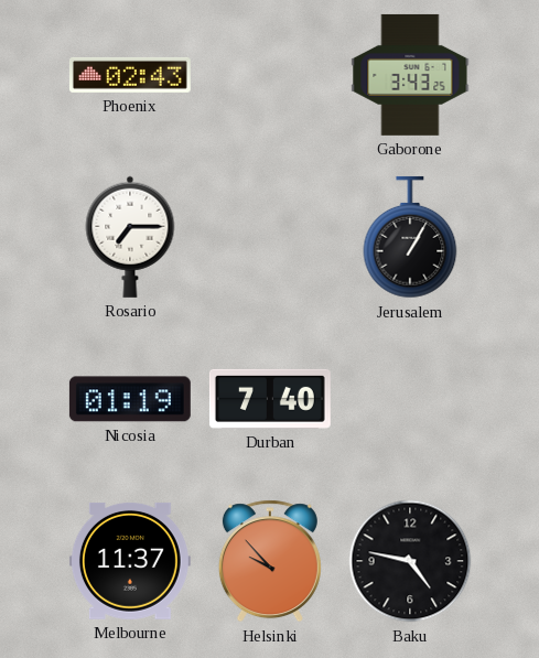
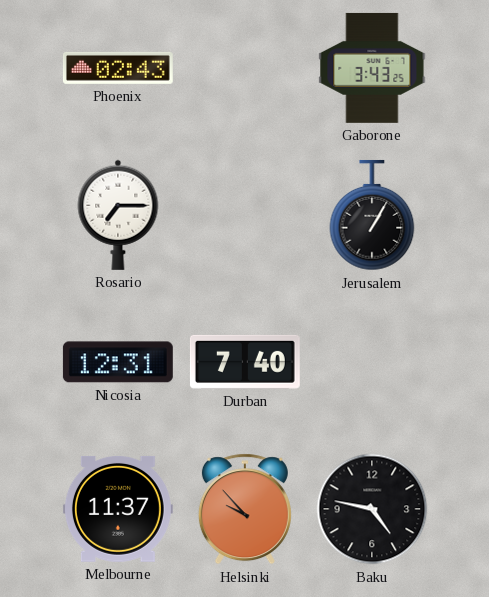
Nicosia: 01:19 -> 12:31
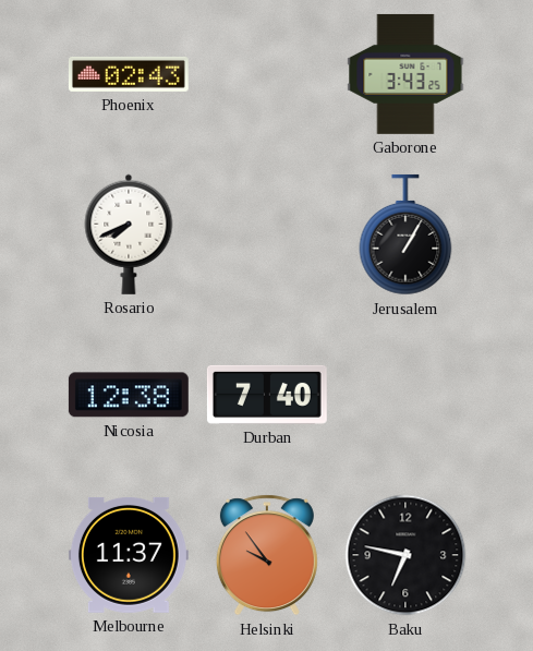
Rosario: 7:15 -> 7:41
Nicosia: 12:31 -> 12:38
Helsinki: 9:53 -> 9:54
Baku: 4:47 -> 6:47
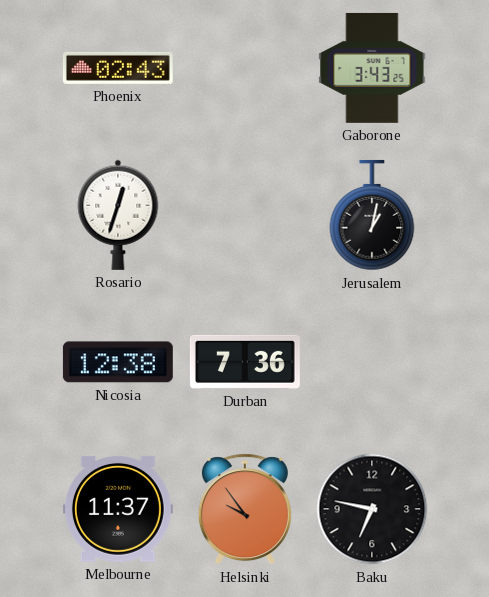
Rosario: 7:41 -> 12:33
Jerusalem: 1:05 -> 1:02
Durban: 7:40 -> 7:36
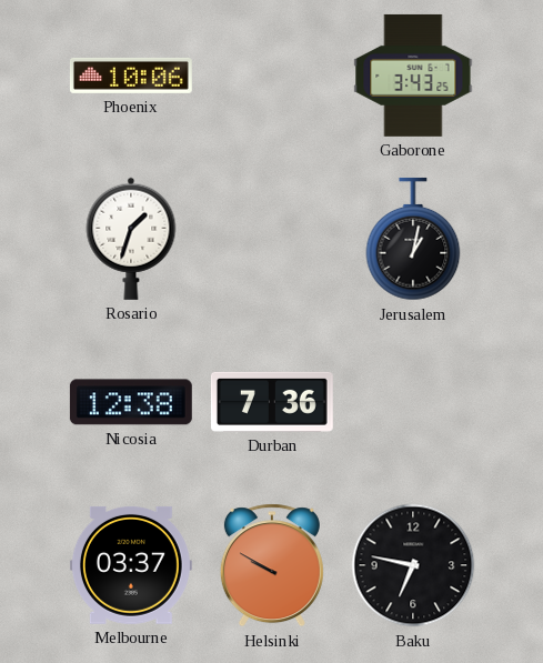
Phoenix: 02:43 -> 10:06
Rosario: 12:33 -> 1:33
Melbourne: 11:37 -> 03:37
Helsinki: 9:54 -> 9:50
